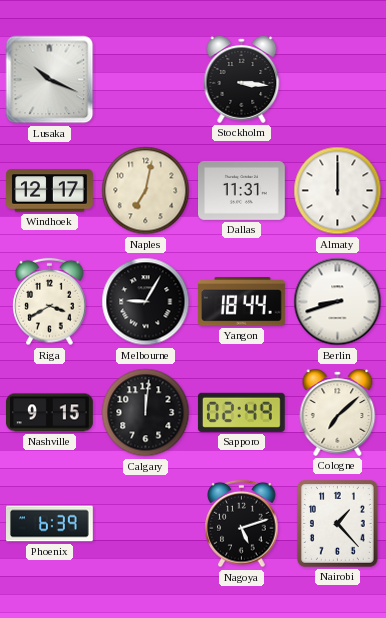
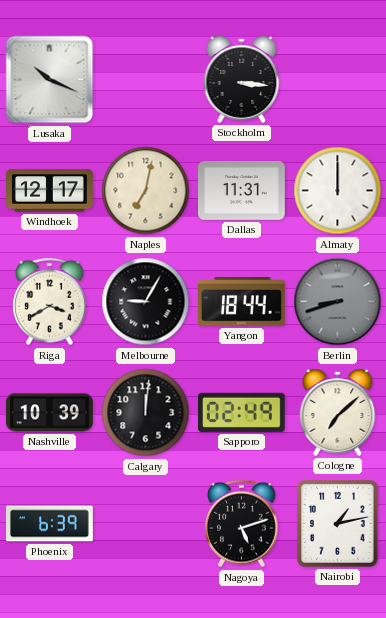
Berlin dial: white -> grey
Nashville: 9:15 -> 10:39
Nairobi: 1:23 -> 1:13
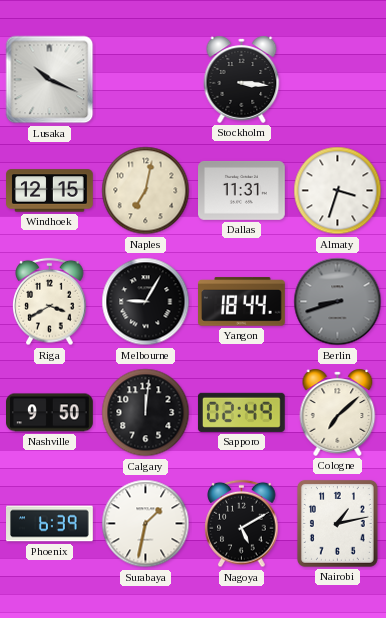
Windhoek: 12:17 -> 12:15
Almaty: 12:00 -> 3:33
Nashville: 10:39 -> 9:50
Surabaya: none -> 1:32
Nagoya: 5:12 -> 5:10
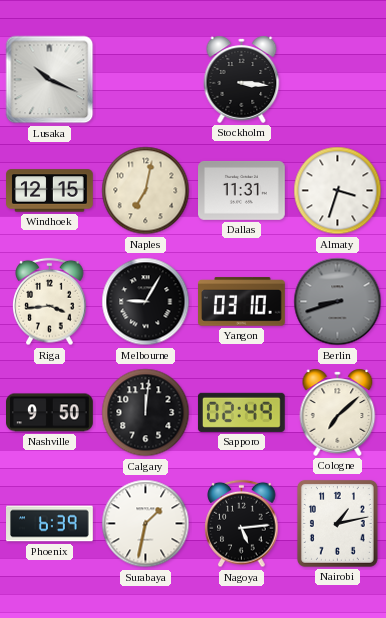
Riga: 3:40 -> 3:44
Yangon: 18:44 -> 03:10
Nagoya: 5:10 -> 5:14
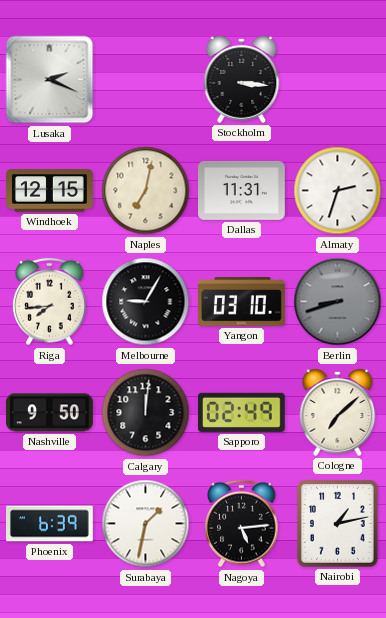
Lusaka: 10:19 -> 2:19
Almaty: 3:33 -> 2:33
Riga: 3:44 -> 7:44
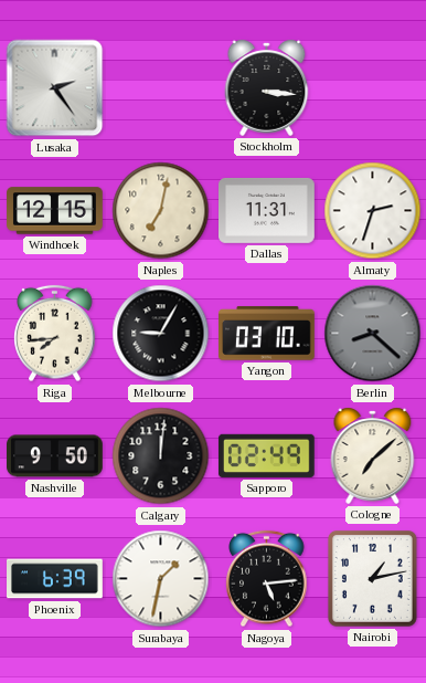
Lusaka: 2:19 -> 2:24
Berlin: 8:42 -> 8:22
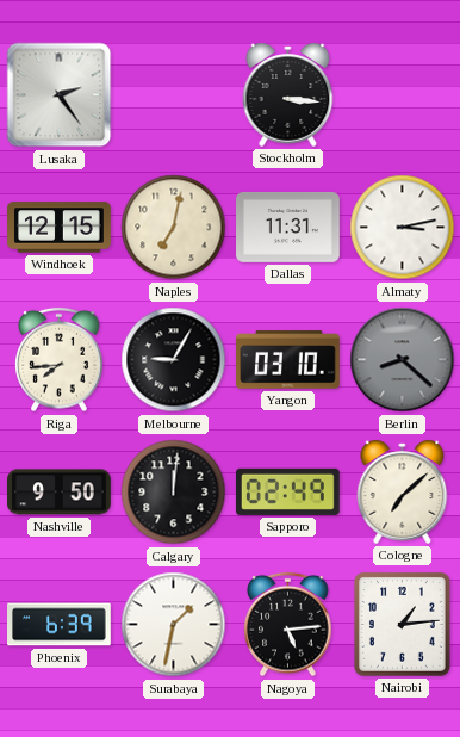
Almaty: 2:33 -> 3:13
Nairobi: 1:13 -> 1:14
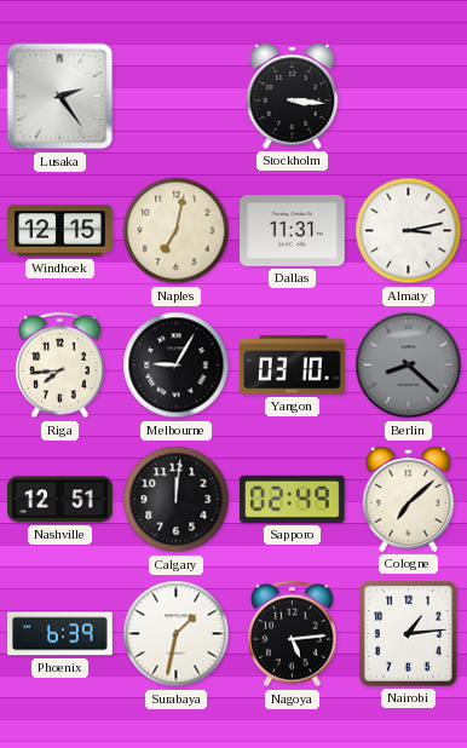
Nashville: 9:50 -> 12:51
